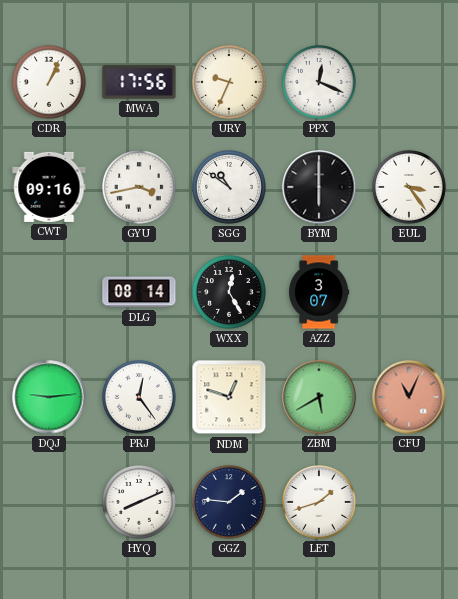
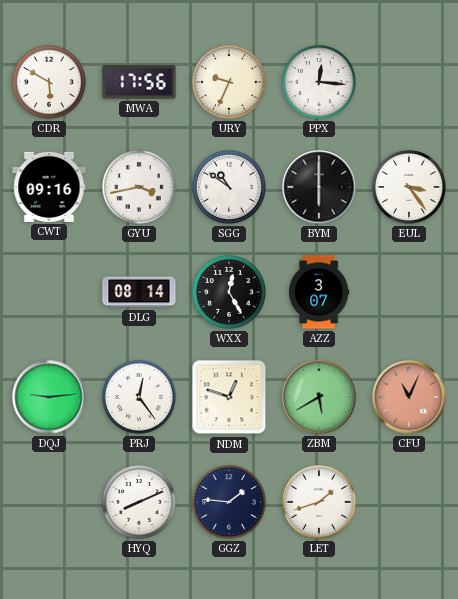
CDR: 1:04 -> 5:50
PPX: 12:19 -> 12:16
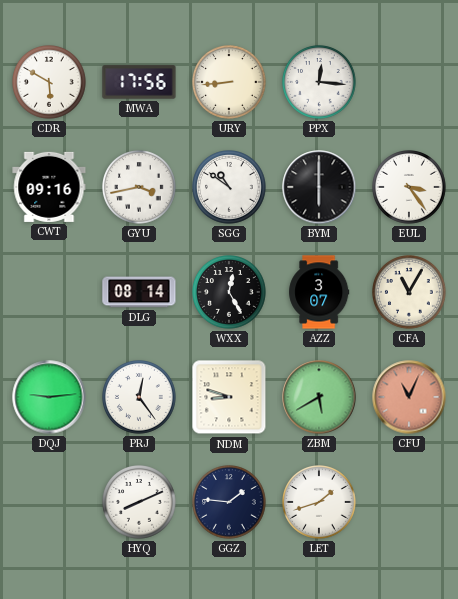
URY: 9:34 -> 8:44
CFA: none -> 11:05
NDM: 12:48 -> 8:48
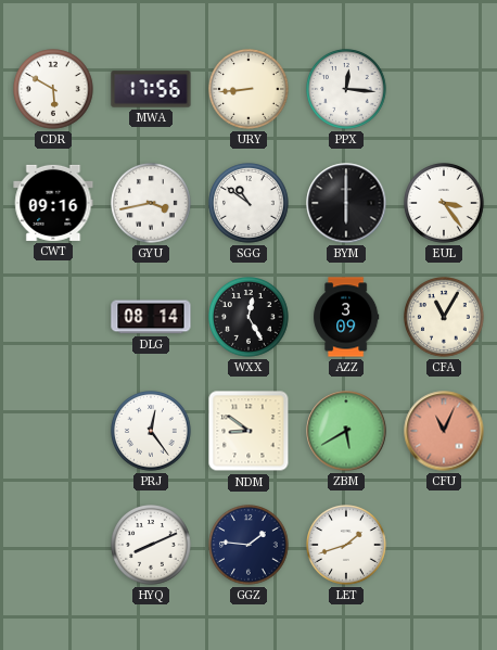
AZZ: 3:07 -> 3:09
DQJ: 9:14 -> none
NDM: 8:48 -> 8:51
